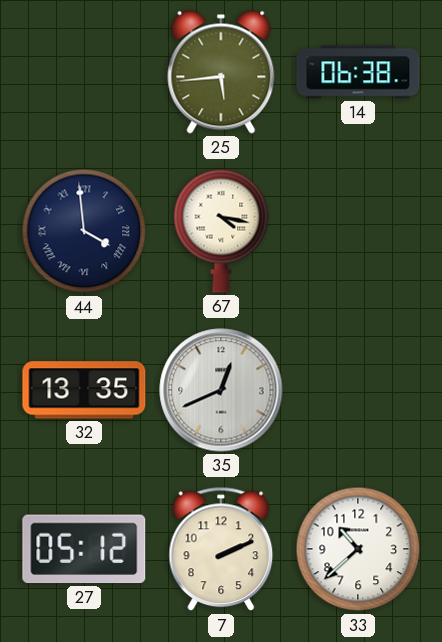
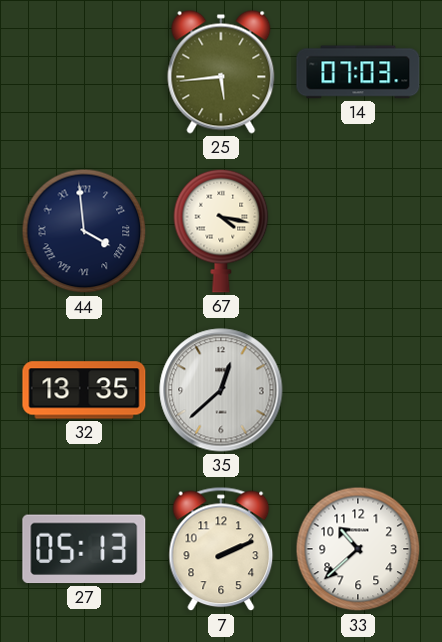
14: 06:38 -> 07:03
35: 12:41 -> 12:38
27: 05:12 -> 05:13
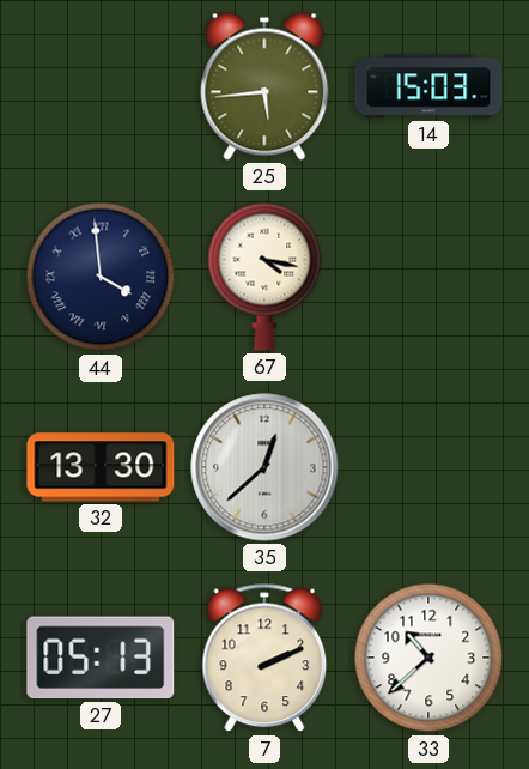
14: 07:03 -> 15:03
32: 13:35 -> 13:30
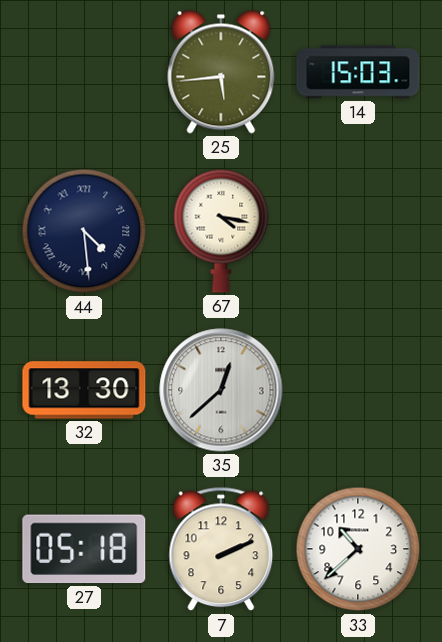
44: 3:59 -> 4:29
27: 05:13 -> 05:18
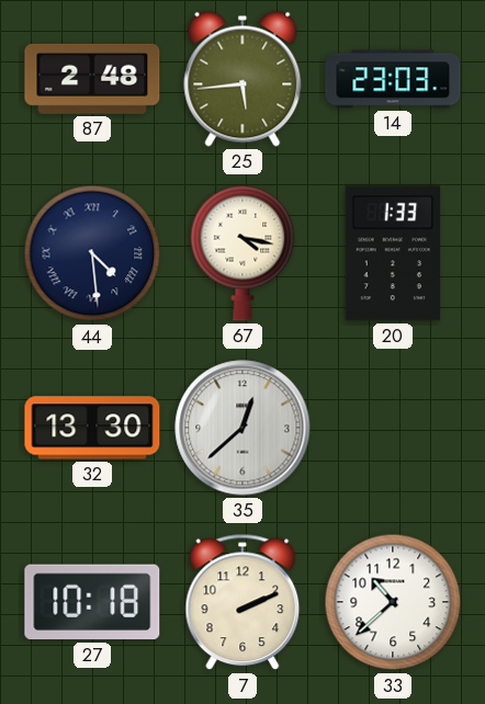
87: none -> 2:48
14: 15:03 -> 23:03
20: none -> 1:33
27: 05:18 -> 10:18
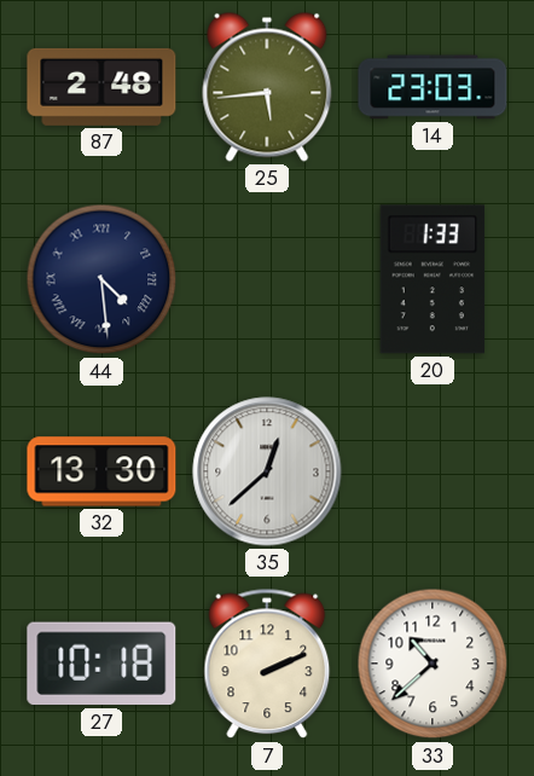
67: 4:17 -> none
